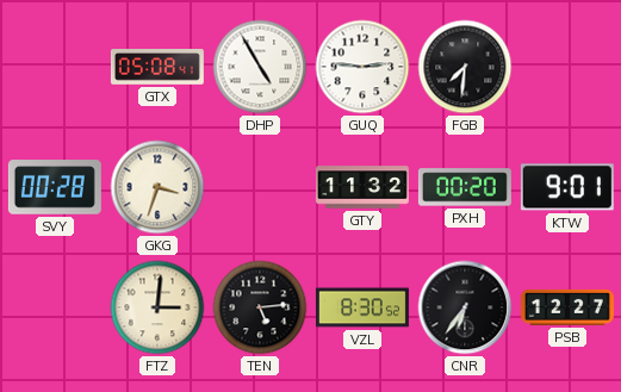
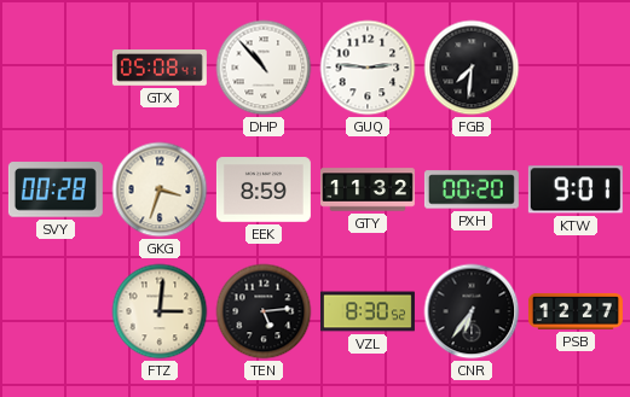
DHP: 4:55 -> 10:53
EEK: none -> 8:59
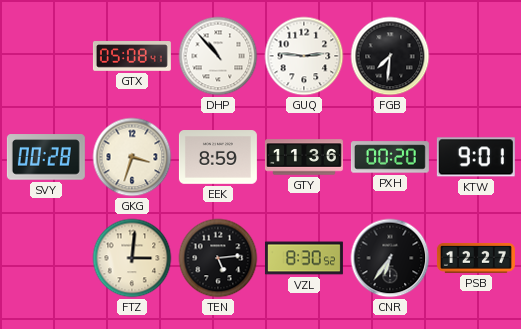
GTY: 11:32 -> 11:36
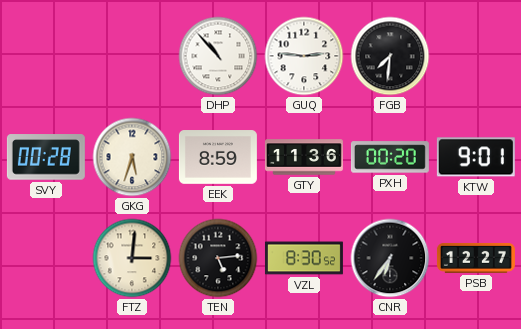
GTX: 05:08 -> none
GKG: 3:33 -> 5:33
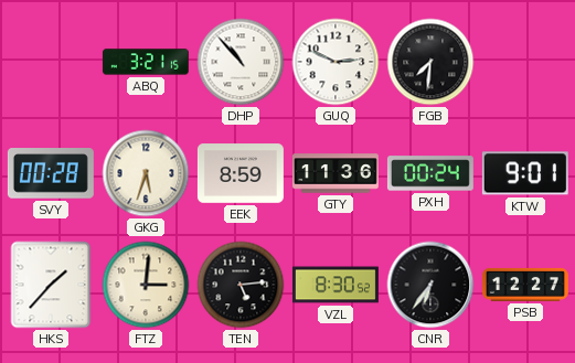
ABQ: none -> 3:21
GUQ: 2:46 -> 2:49
PXH: 00:20 -> 00:24
HKS: none -> 1:37
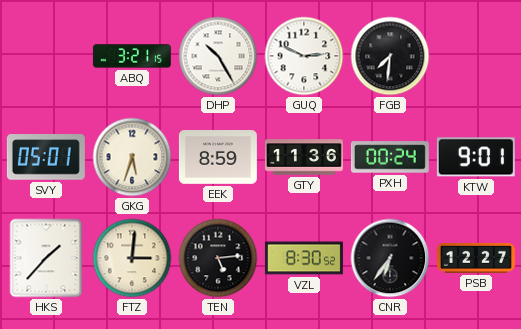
DHP: 10:53 -> 10:25
SVY: 00:28 -> 05:01
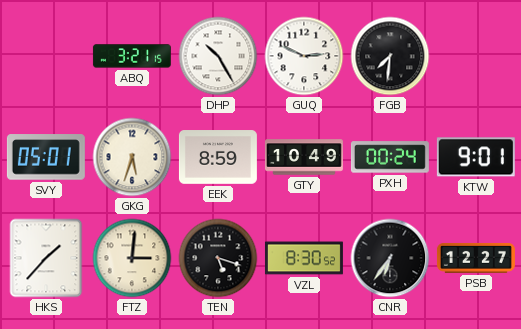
GTY: 11:36 -> 10:49
TEN: 5:14 -> 5:18
